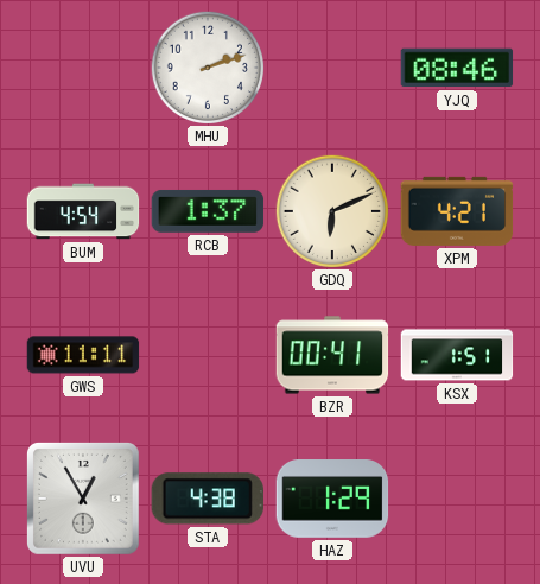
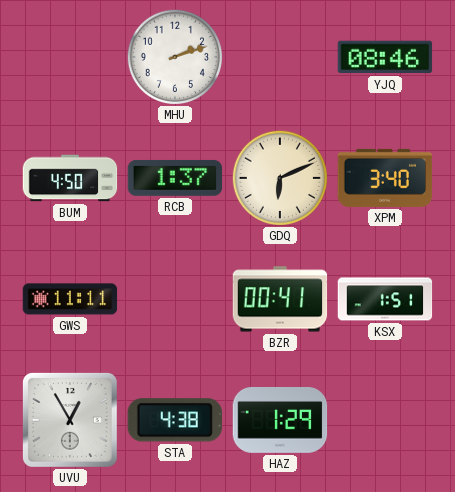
BUM: 4:54 -> 4:50
XPM: 4:21 -> 3:40
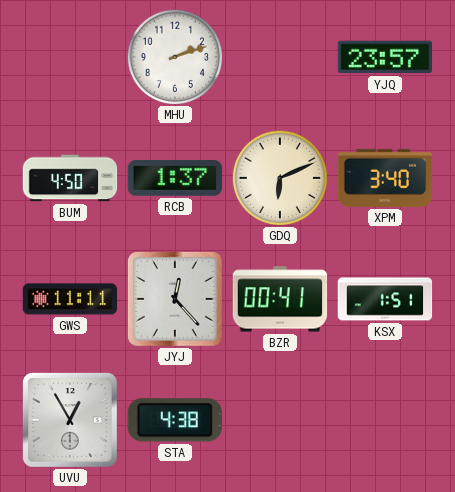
YJQ: 08:46 -> 23:57
JYJ: none -> 12:23
HAZ: 1:29 -> none
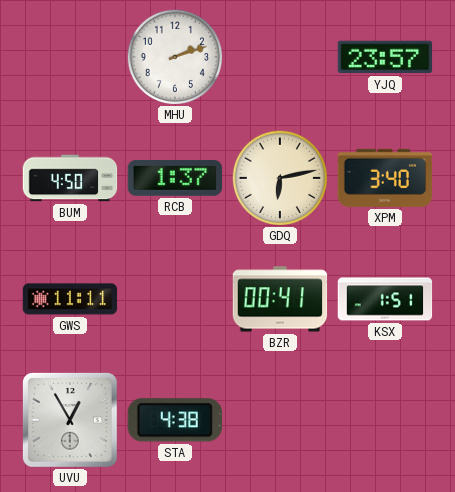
GDQ: 6:11 -> 6:13
JYJ: 12:23 -> none
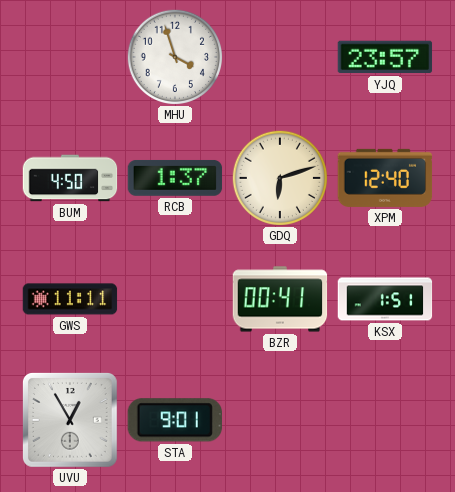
MHU: 2:12 -> 3:57
GDQ: 6:13 -> 6:12
XPM: 3:40 -> 12:40
STA: 4:38 -> 9:01
